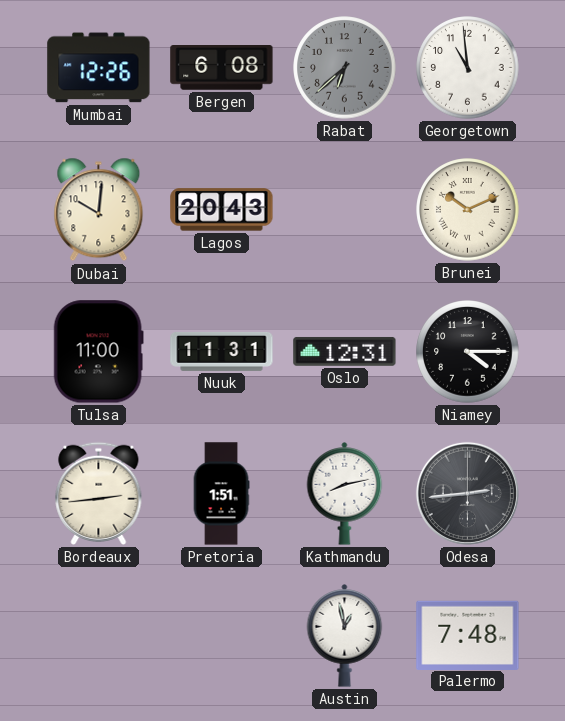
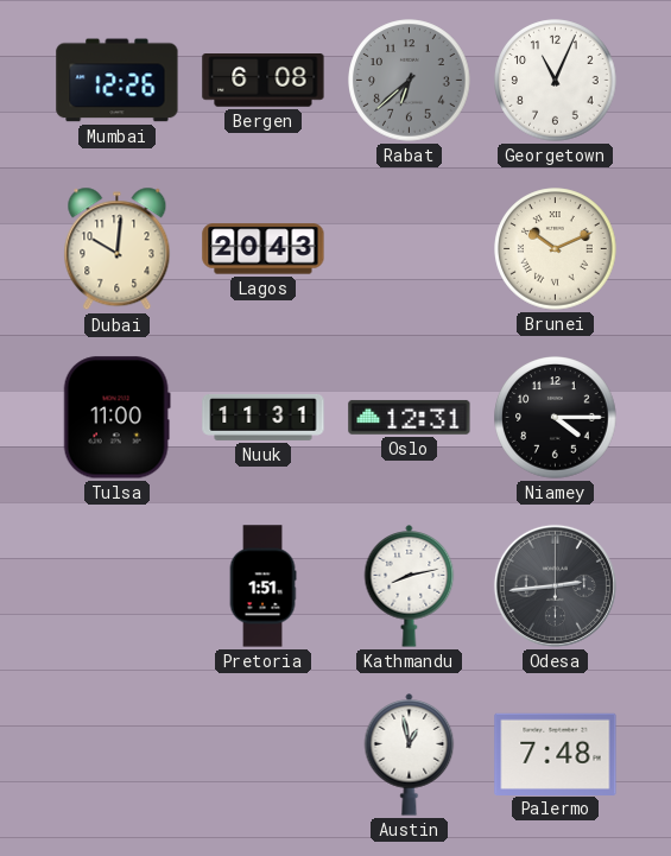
Georgetown: 10:59 -> 11:04
Bordeaux: 2:44 -> none
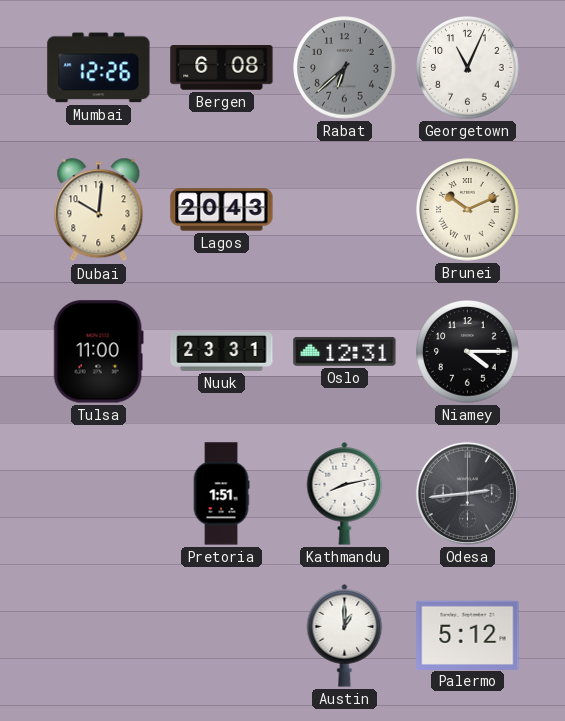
Nuuk: 11:31 -> 23:31
Austin: 12:58 -> 1:00
Palermo: 7:48 -> 5:12
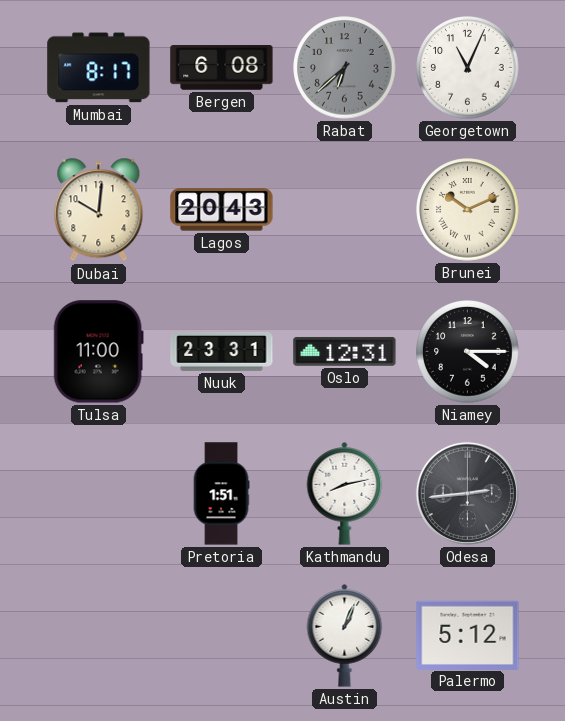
Mumbai: 12:26 -> 8:17
Austin: 1:00 -> 1:04
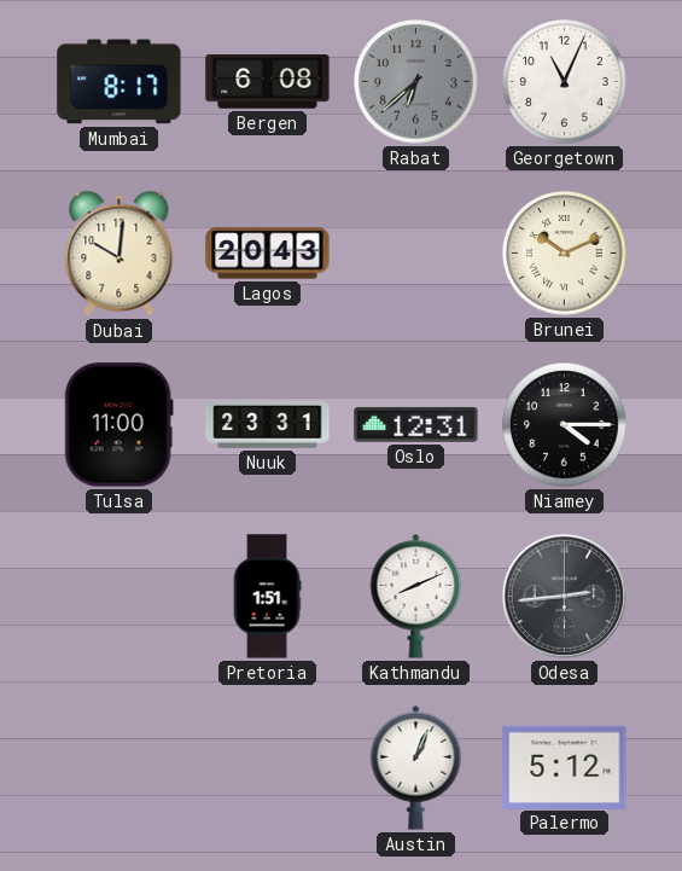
Kathmandu: 8:13 -> 8:11
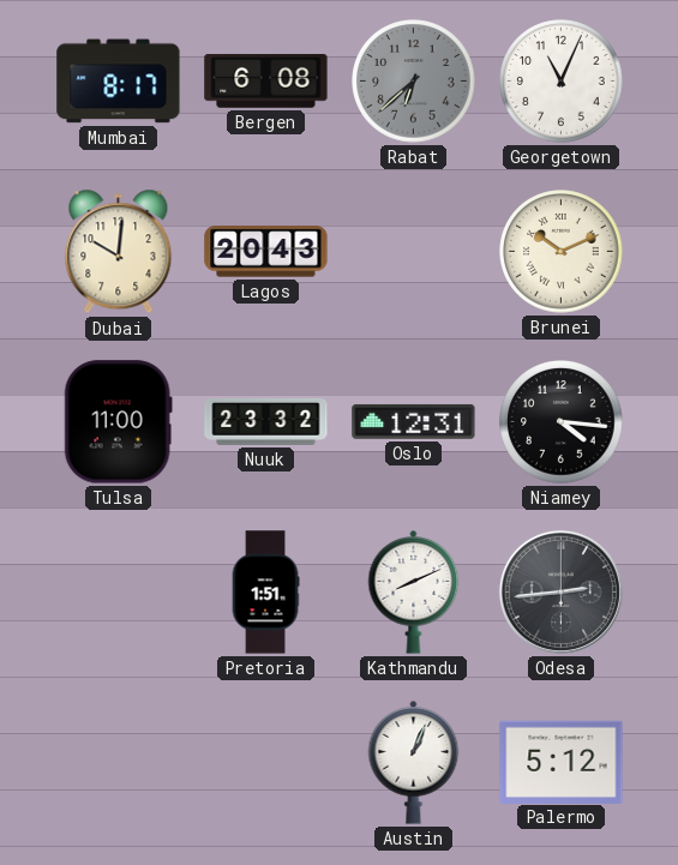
Nuuk: 23:31 -> 23:32
Niamey: 4:15 -> 4:16
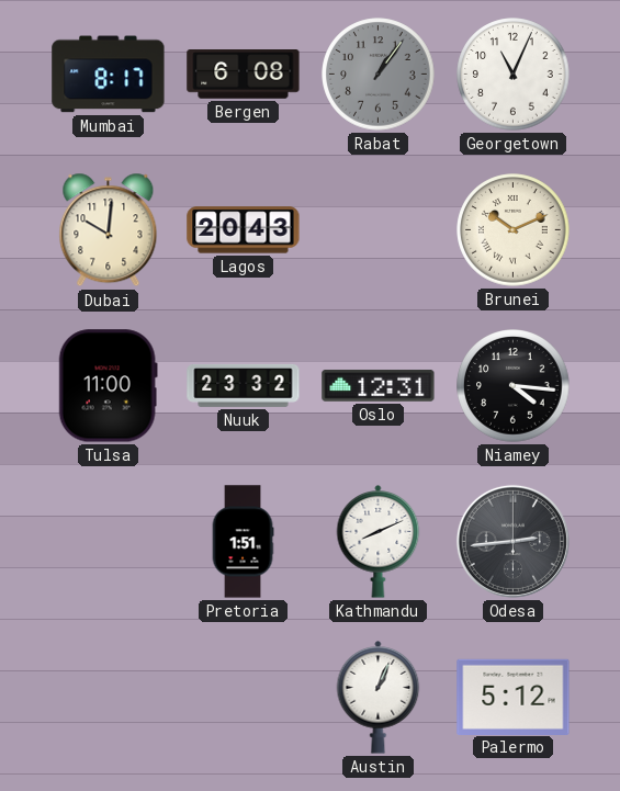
Rabat: 6:38 -> 1:06
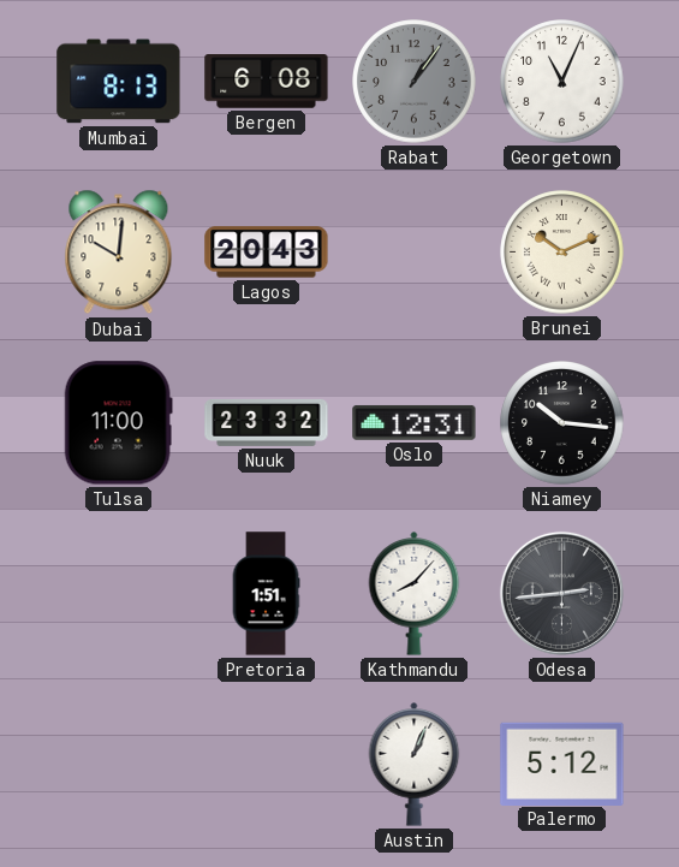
Mumbai: 8:17 -> 8:13
Niamey: 4:16 -> 10:16
Kathmandu: 8:11 -> 8:07
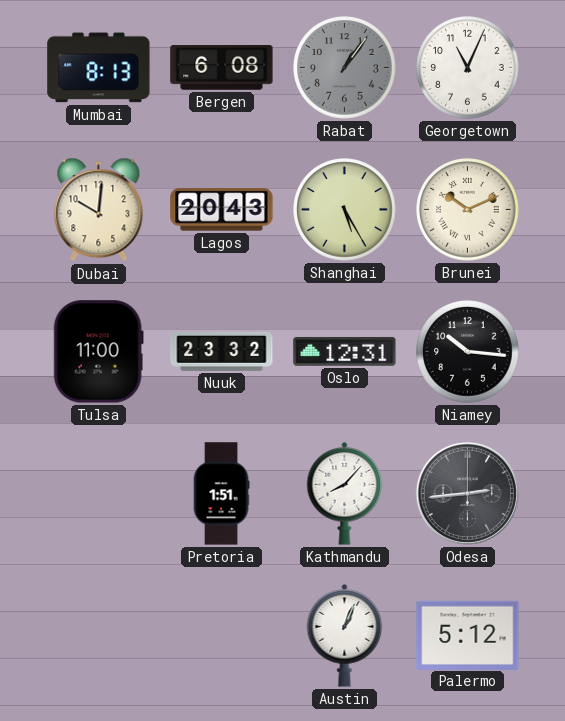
Shanghai: none -> 5:25
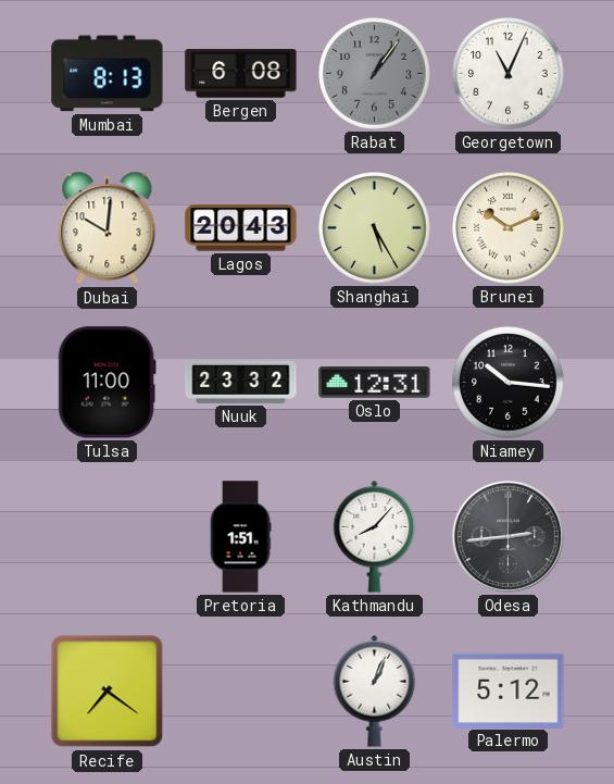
Recife: none -> 7:21
